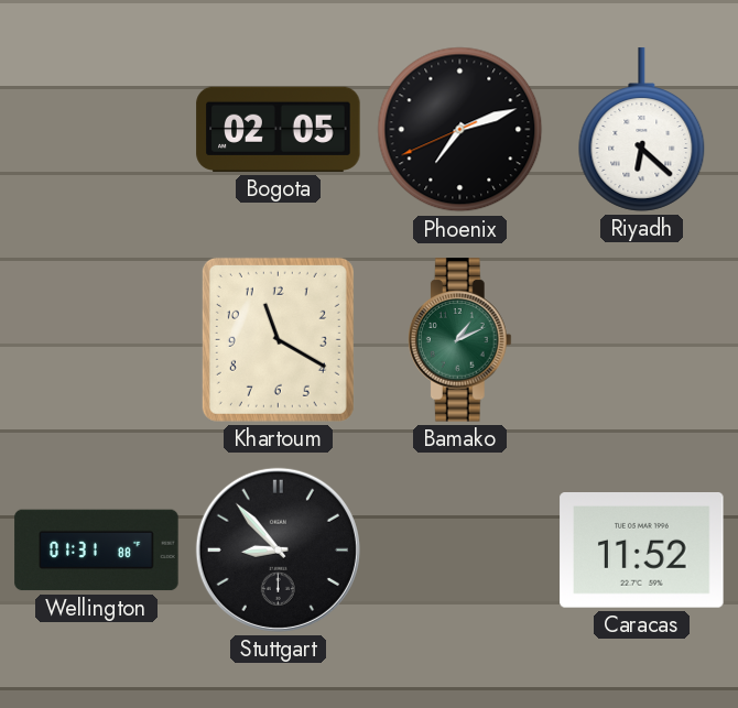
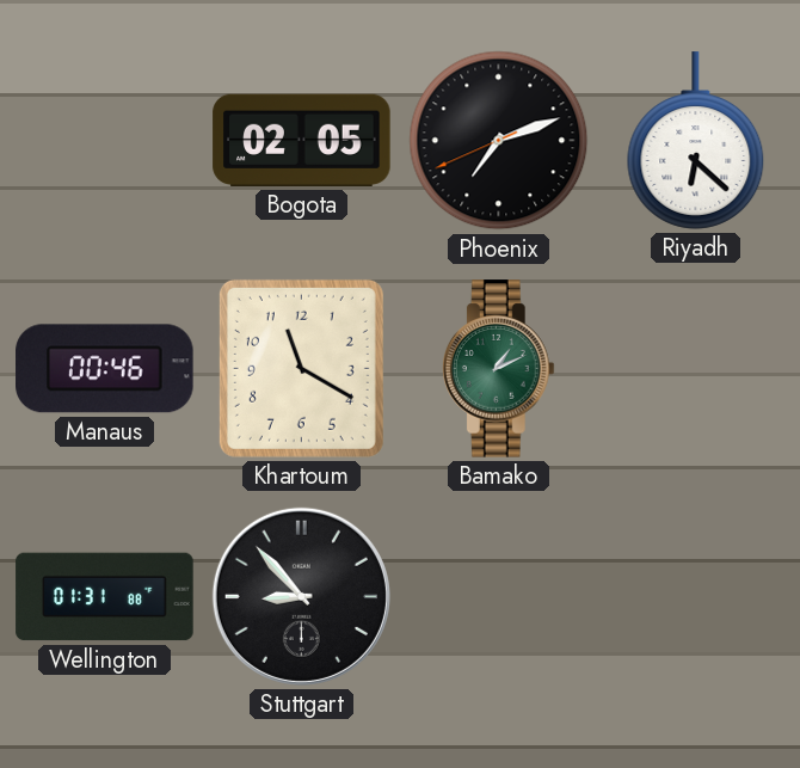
Manaus: none -> 00:46
Caracas: 11:52 -> none
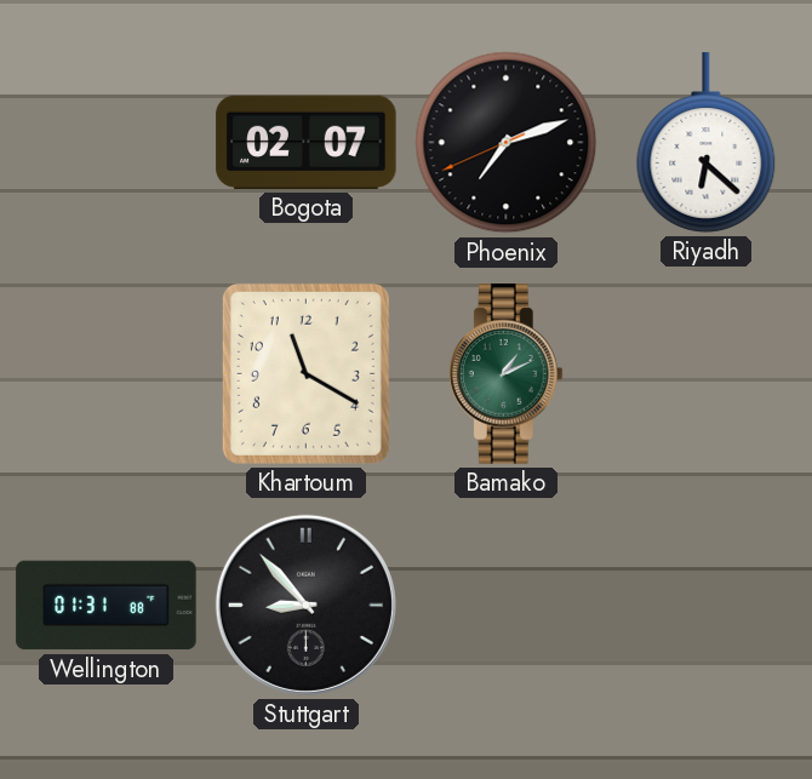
Bogota: 02:05 -> 02:07
Manaus: 00:46 -> none
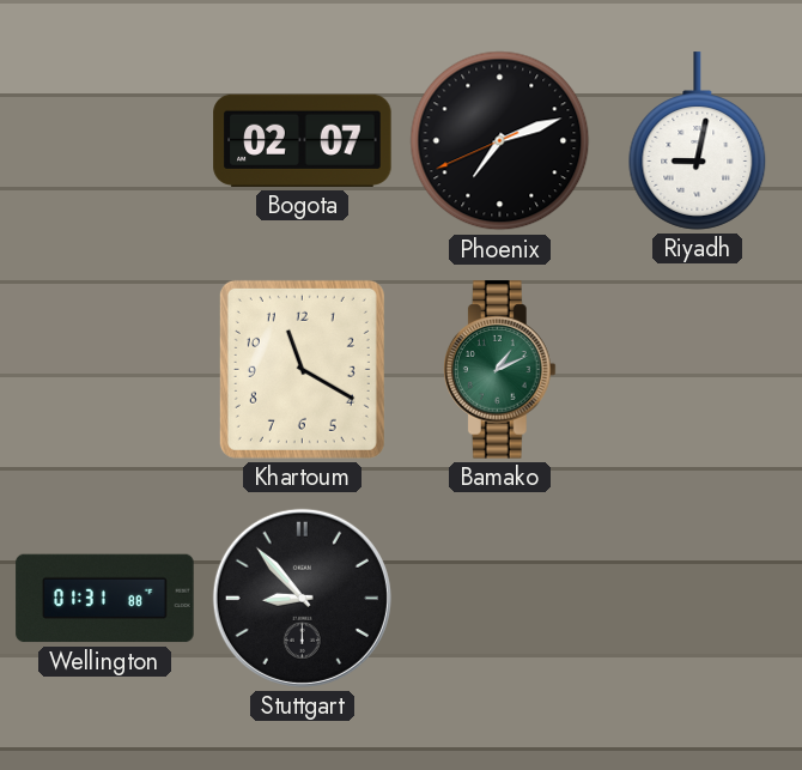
Riyadh: 6:22 -> 9:02
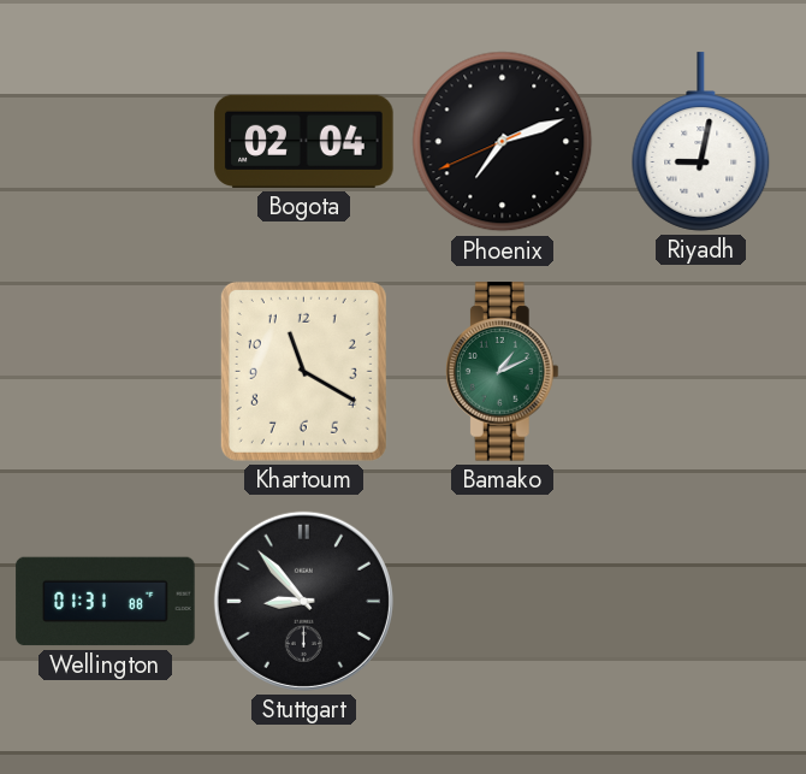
Bogota: 02:07 -> 02:04
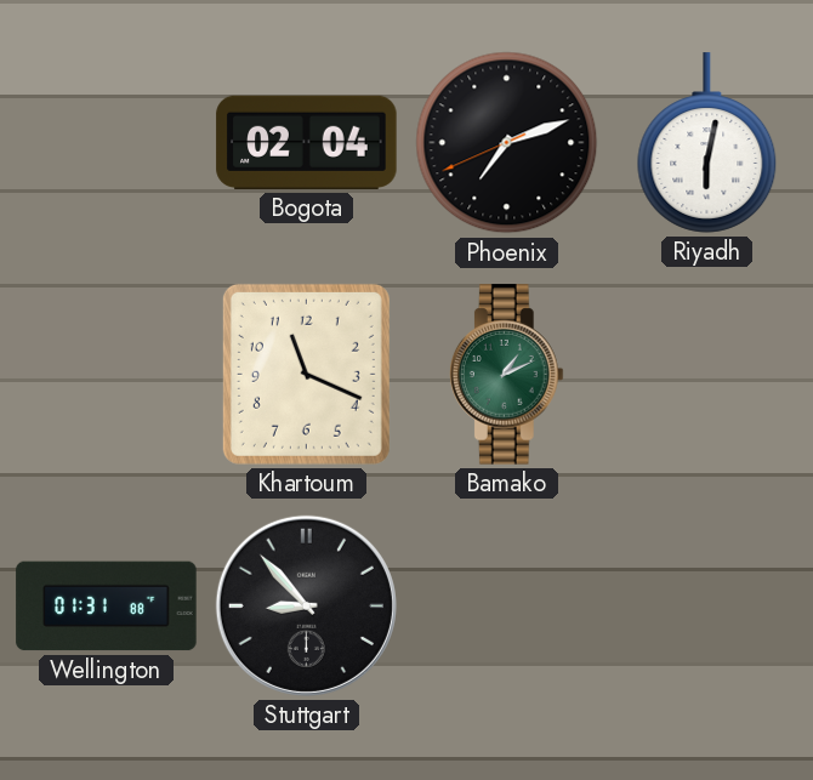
Riyadh: 9:02 -> 6:02
Khartoum: 11:20 -> 11:19
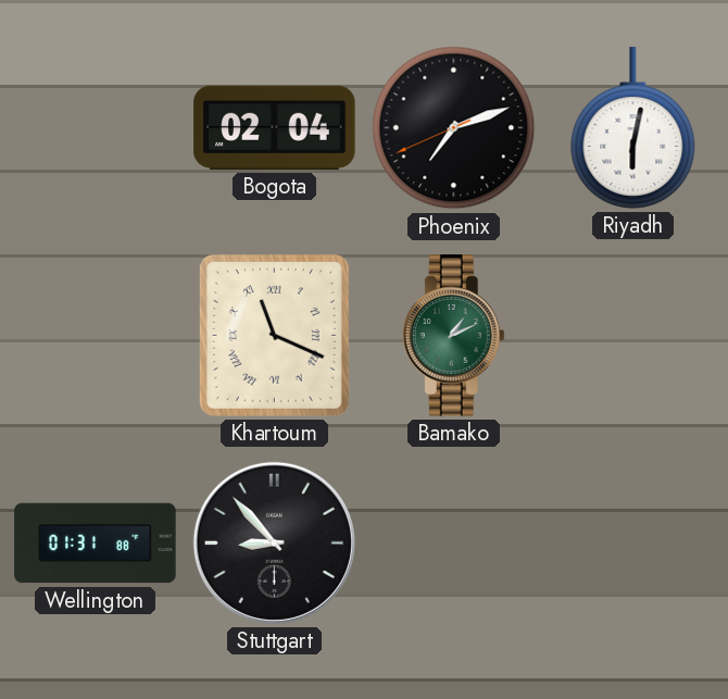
Khartoum numerals: Arabic -> Roman
